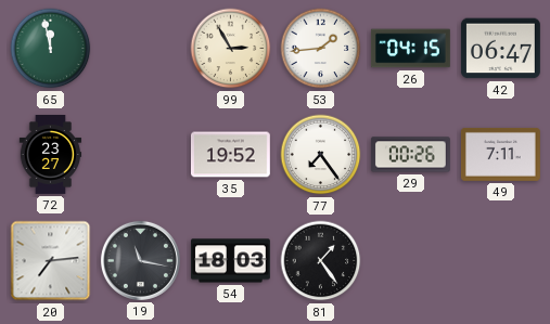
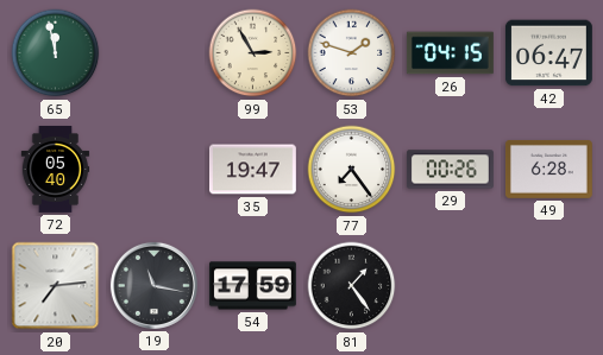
53: 1:44 -> 1:48
72: 23:27 -> 05:40
35: 19:52 -> 19:47
49: 7:11 -> 6:28
54: 18:03 -> 17:59
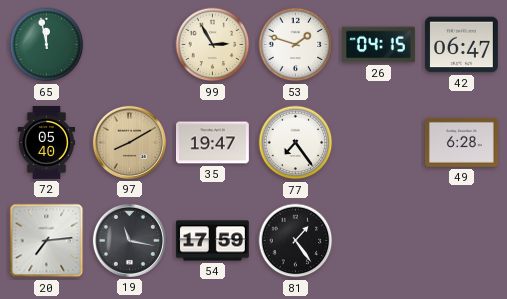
97: none -> 8:10
29: 00:26 -> none
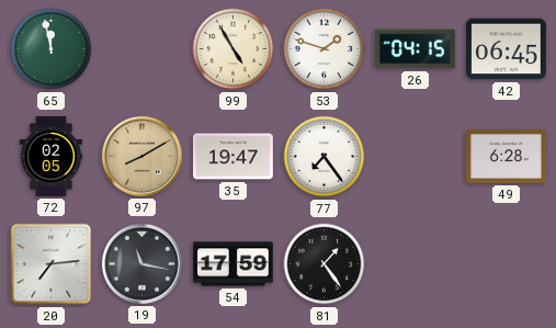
99: 2:55 -> 4:55
42: 06:47 -> 06:45
72: 05:40 -> 02:05
